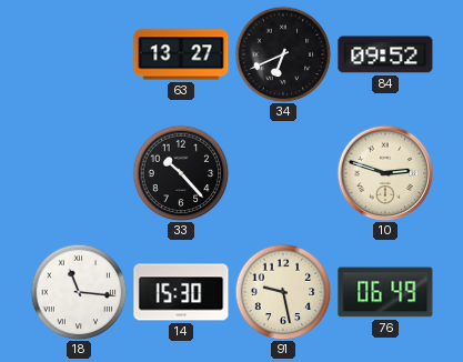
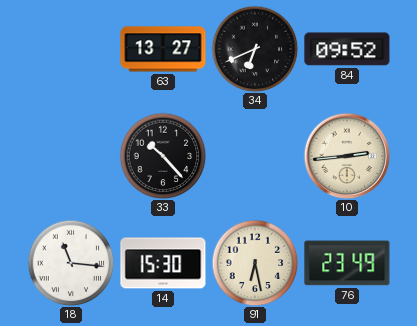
10: 2:48 -> 2:44
91: 9:28 -> 6:28
76: 06:49 -> 23:49
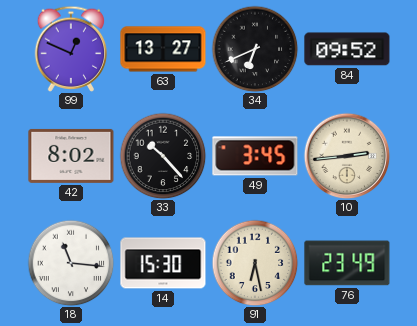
99: none -> 12:49
42: none -> 8:02
49: none -> 3:45
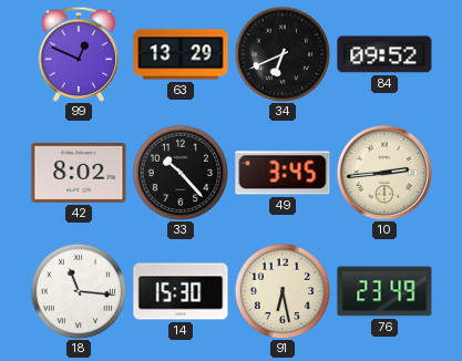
63: 13:27 -> 13:29
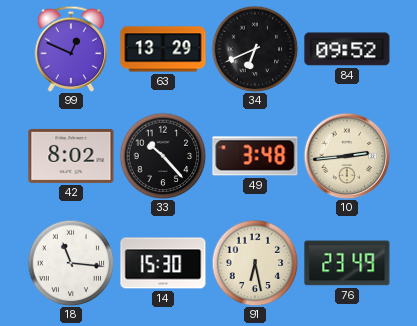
49: 3:45 -> 3:48
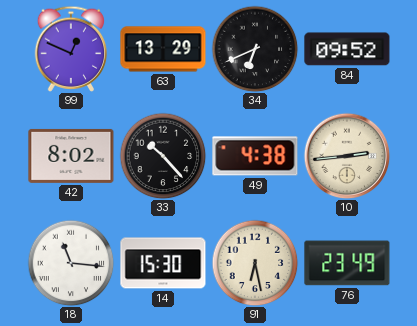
49: 3:48 -> 4:38
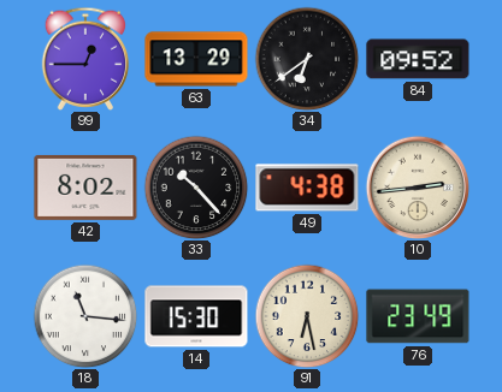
99: 12:49 -> 12:45
34: 6:41 -> 6:39
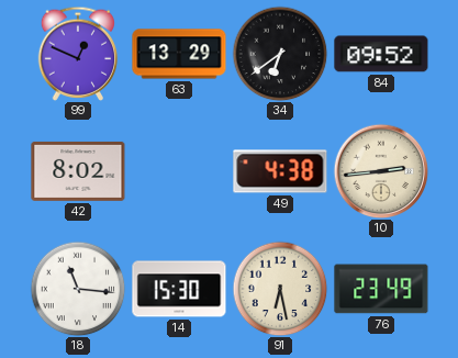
99: 12:45 -> 12:49
33: 10:23 -> none
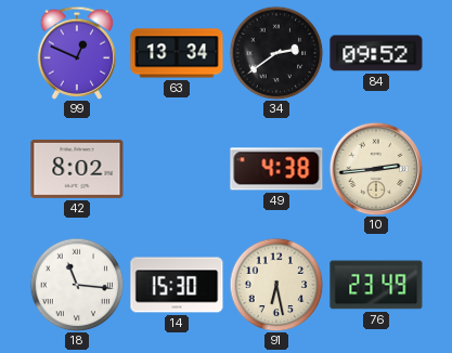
63: 13:29 -> 13:34
34: 6:39 -> 2:39
